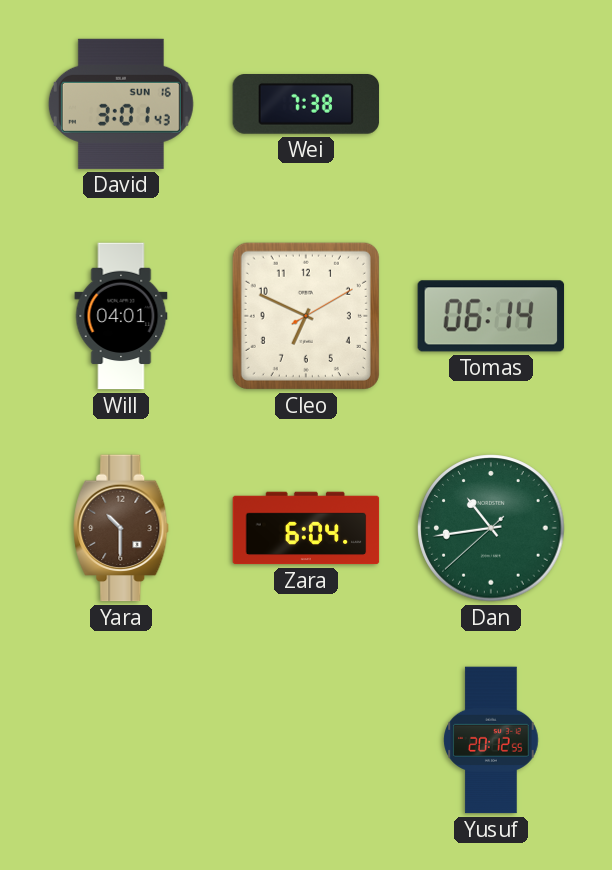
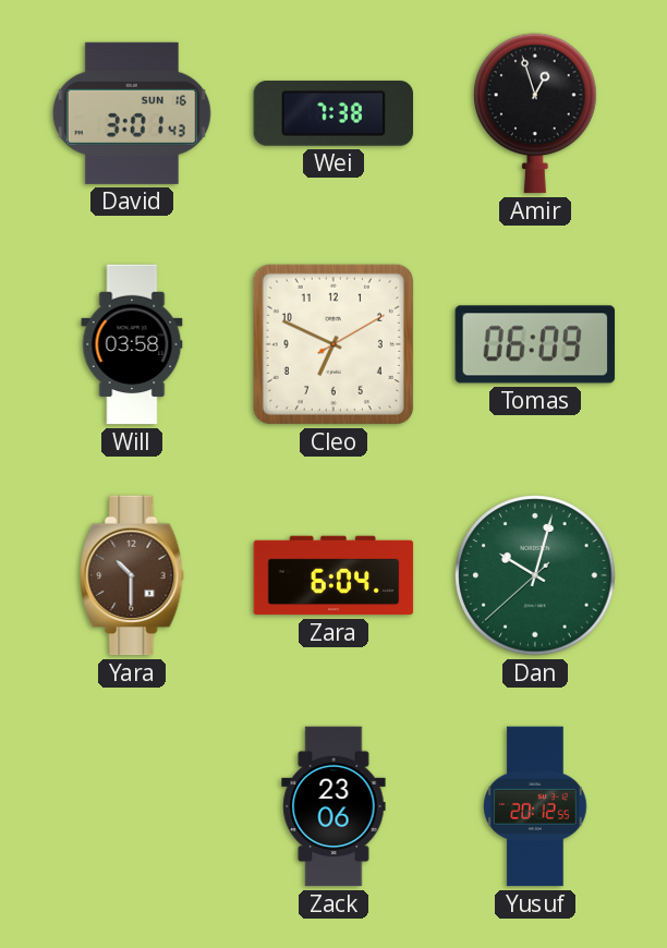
Amir: none -> 12:57
Will: 04:01 -> 03:58
Tomas: 06:14 -> 06:09
Dan: 10:43 -> 10:02
Zack: none -> 23:06
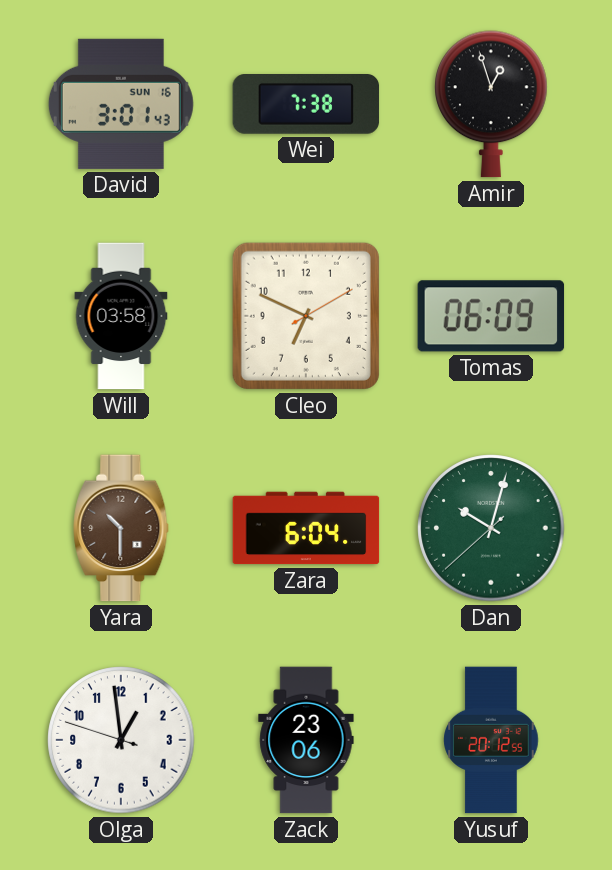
Olga: none -> 12:58
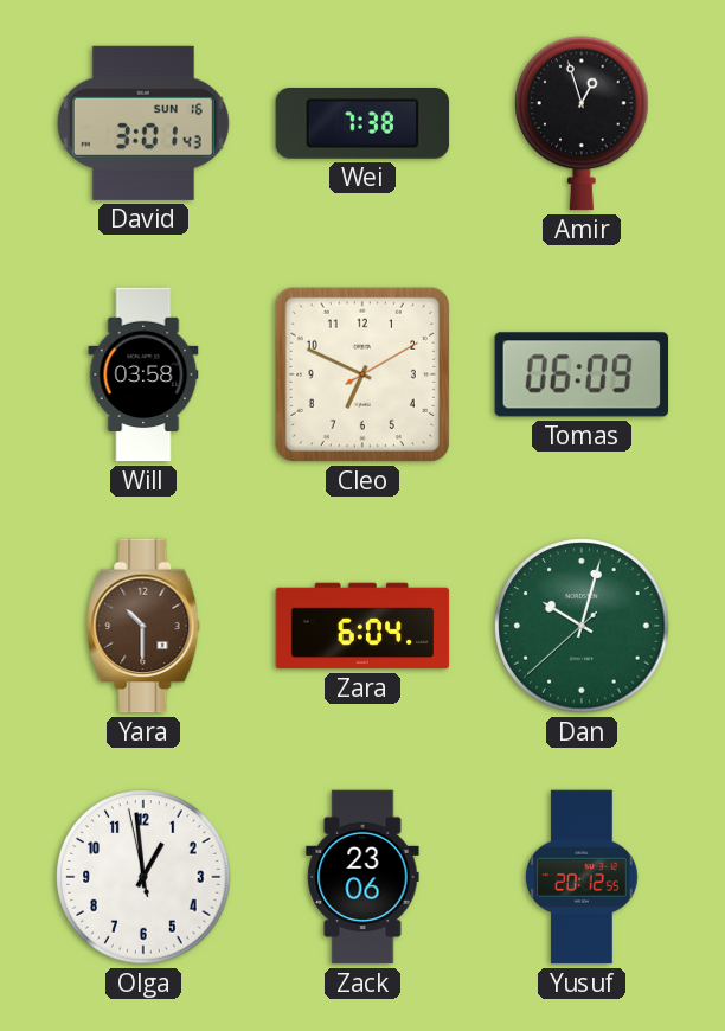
Olga: 12:58:48 -> 12:58:58
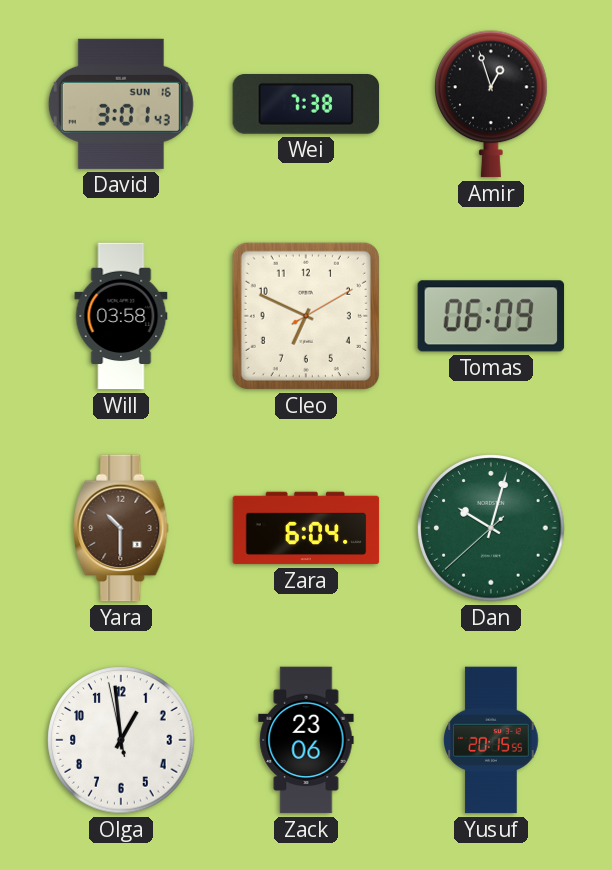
Yusuf: 20:12 -> 20:15
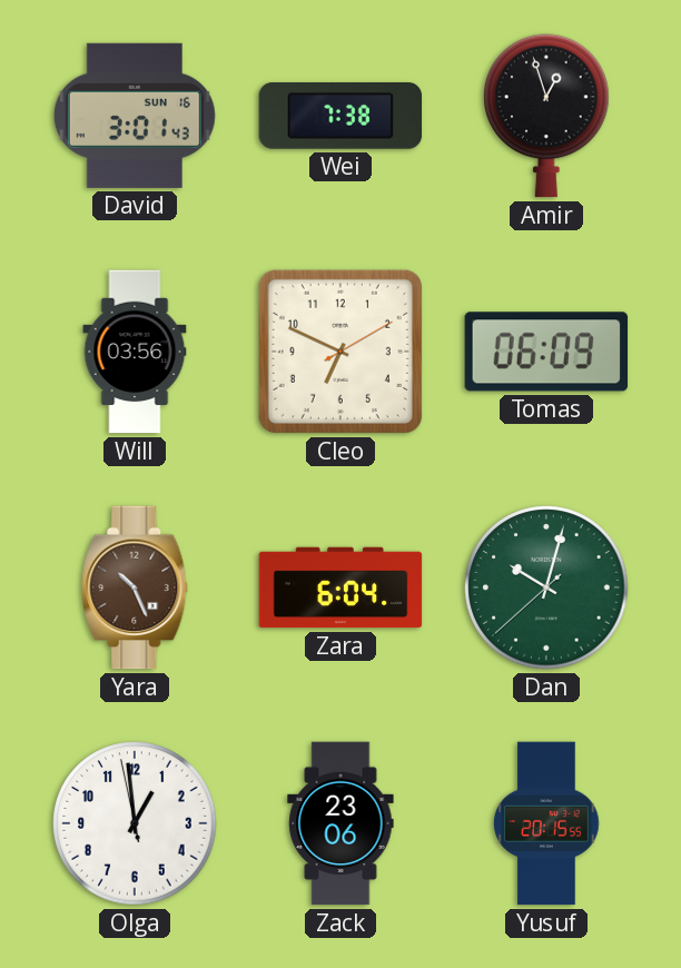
Will: 03:58 -> 03:56
Yara: 10:30 -> 10:26
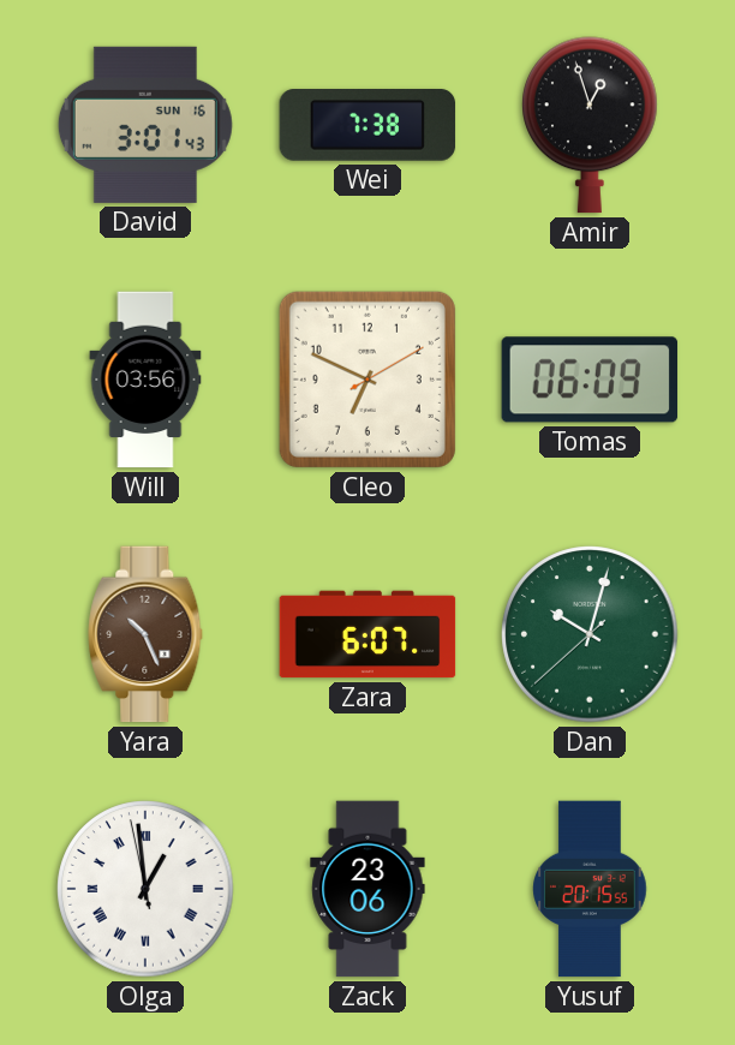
Zara: 6:04 -> 6:07
Olga numerals: Arabic -> Roman
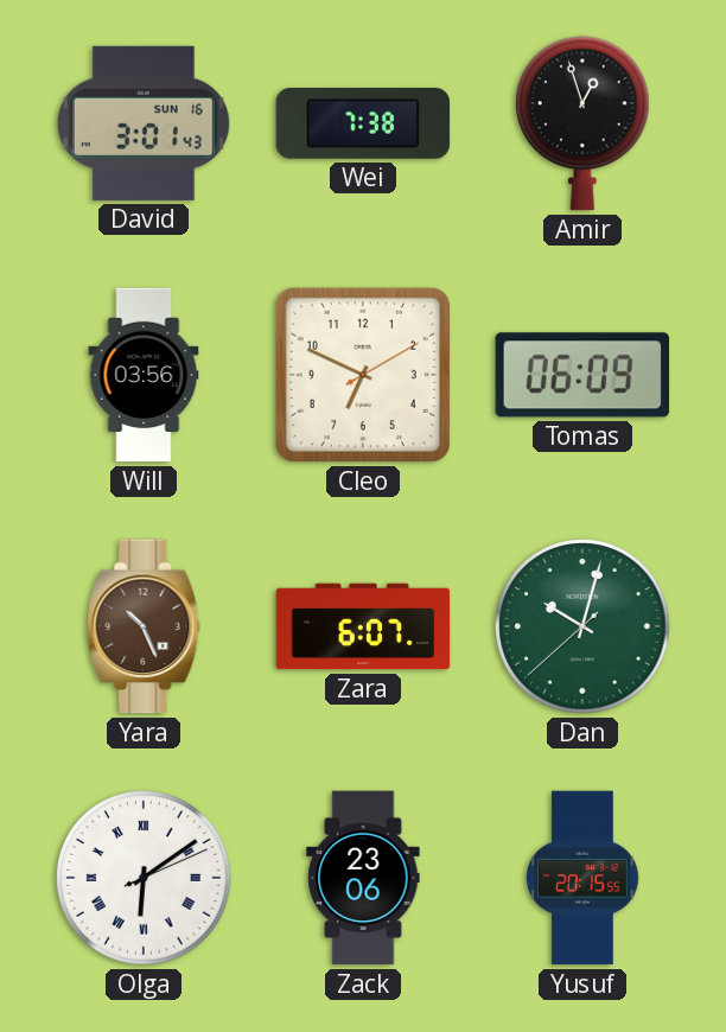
Olga: 12:58 -> 6:09
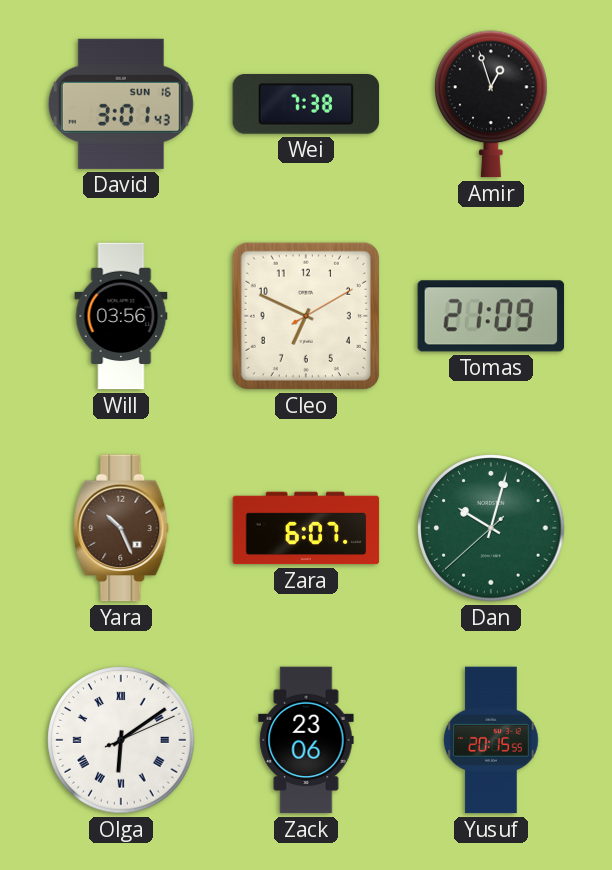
Tomas: 06:09 -> 21:09
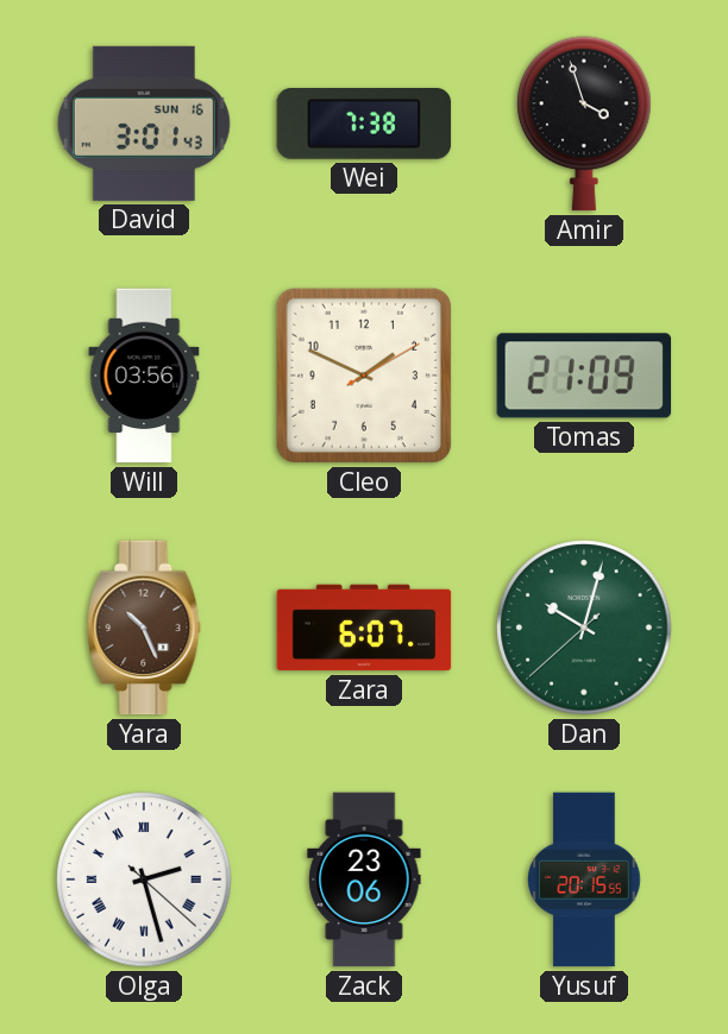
Amir: 12:57 -> 3:57
Cleo: 6:49 -> 1:49
Olga: 6:09 -> 2:27
